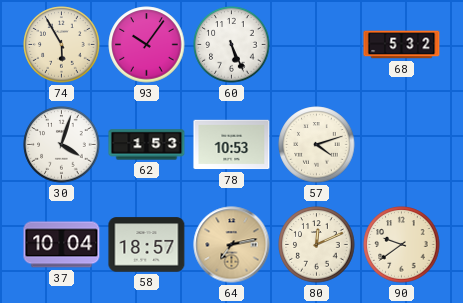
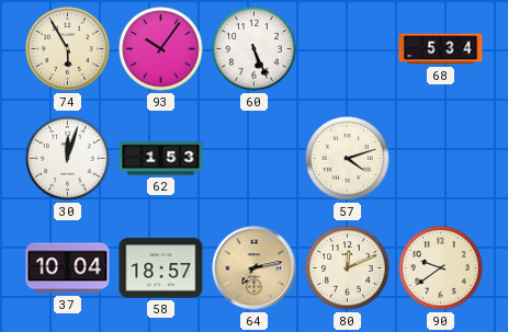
68: 5:32 -> 5:34
30: 4:03 -> 12:03
78: 10:53 -> none
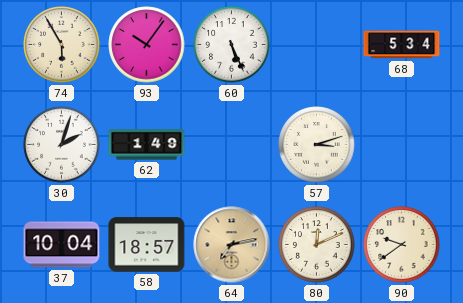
30: 12:03 -> 2:03
62: 1:53 -> 1:49
57: 4:12 -> 3:12
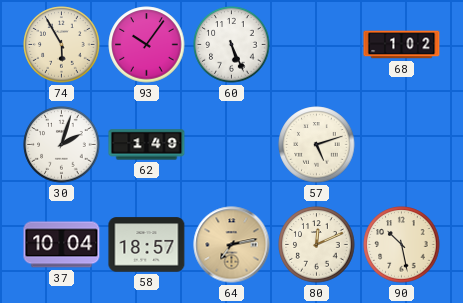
68: 5:34 -> 1:02
57: 3:12 -> 5:12
90: 9:39 -> 10:28
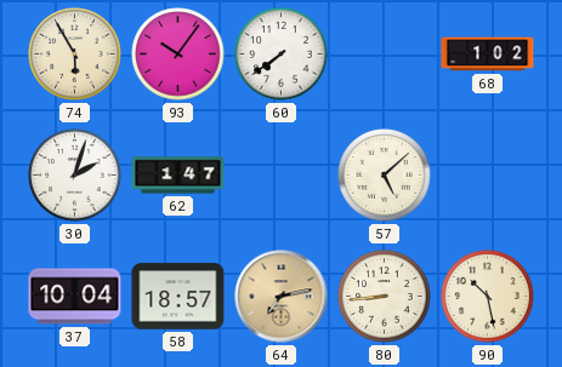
60: 5:26 -> 7:39
62: 1:49 -> 1:47
57: 5:12 -> 5:08
80: 12:11 -> 8:44
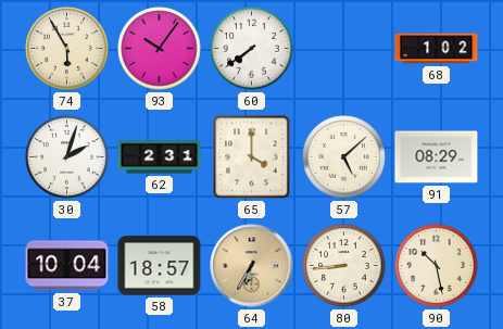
62: 1:47 -> 2:31
65: none -> 4:00
91: none -> 08:29
64: 7:13 -> 6:35
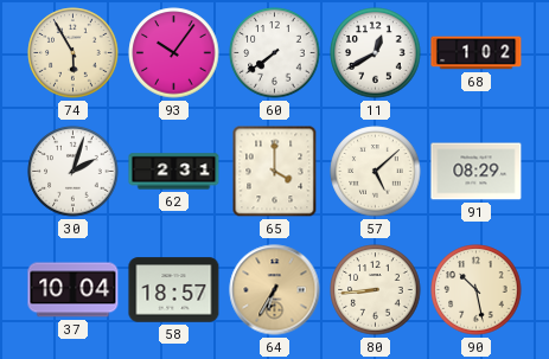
11: none -> 12:40
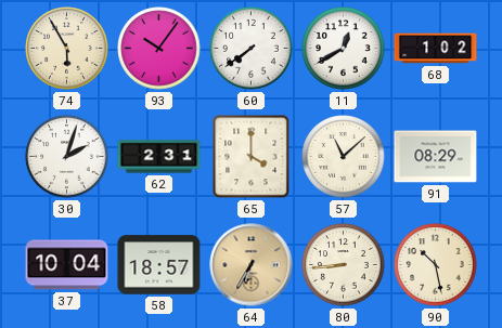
57: 5:08 -> 11:08
